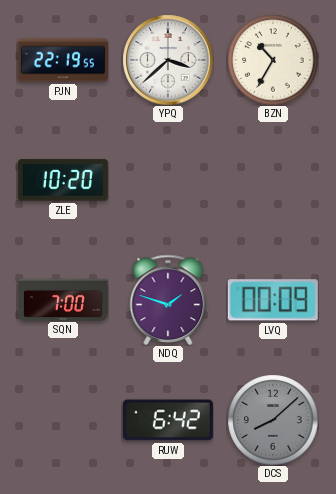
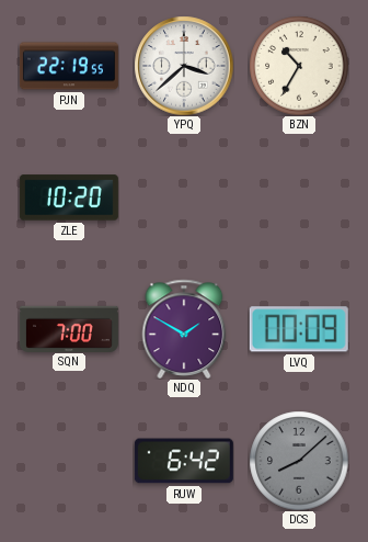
NDQ: 1:48 -> 1:50
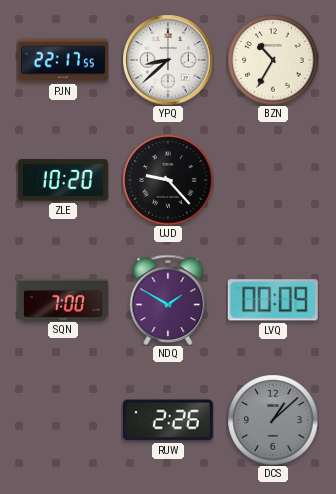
PJN: 22:19 -> 22:17
YPQ: 3:38 -> 8:38
UJD: none -> 9:23
RUW: 6:42 -> 2:26
DCS: 8:08 -> 1:08
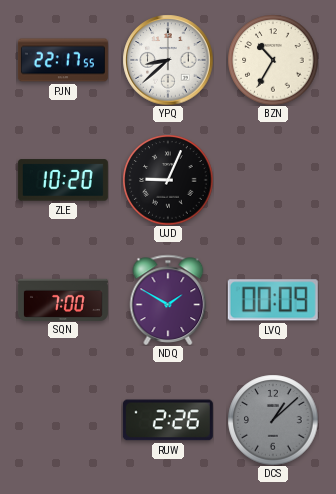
UJD: 9:23 -> 9:04
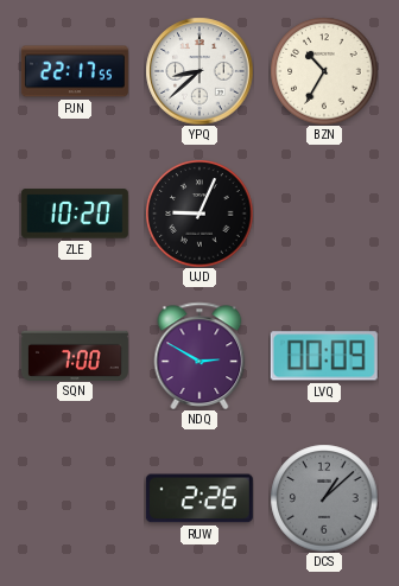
NDQ: 1:50 -> 2:50
